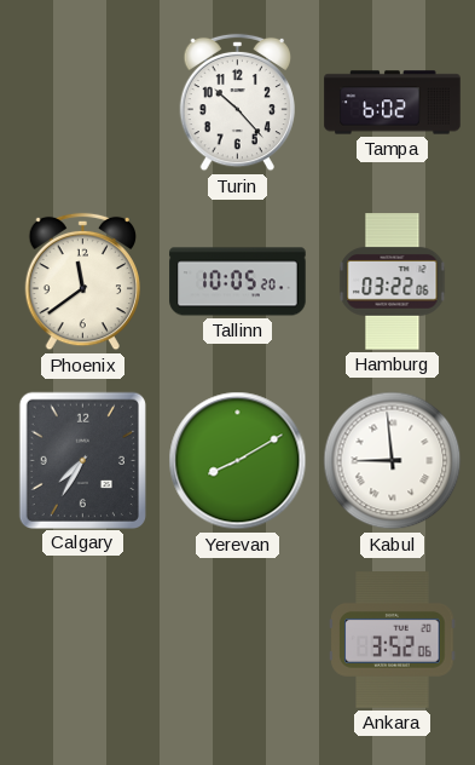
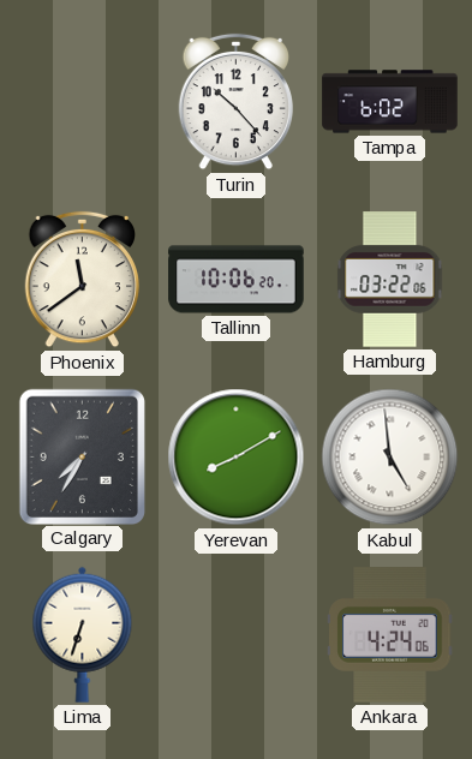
Tallinn: 10:05 -> 10:06
Kabul: 8:59 -> 4:59
Lima: none -> 6:33
Ankara: 3:52 -> 4:24
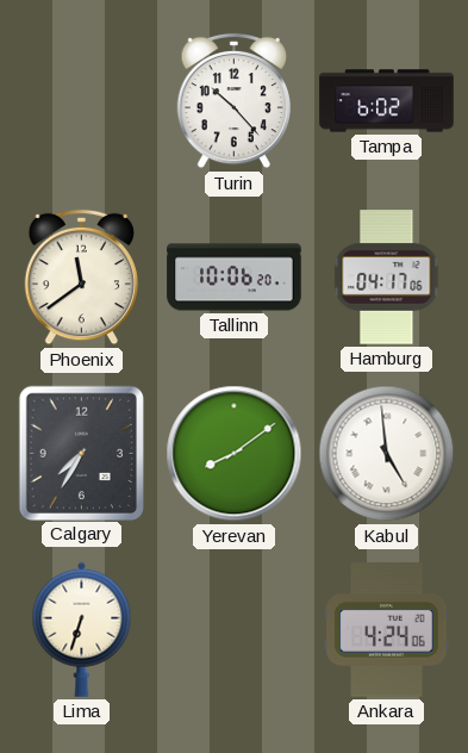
Hamburg: 03:22 -> 04:17
Yerevan: 8:10 -> 8:09
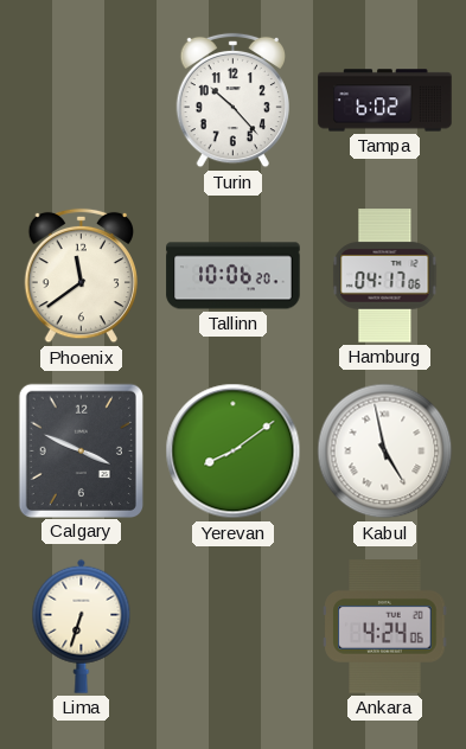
Calgary: 7:35 -> 3:49
Kabul: 4:59 -> 4:58
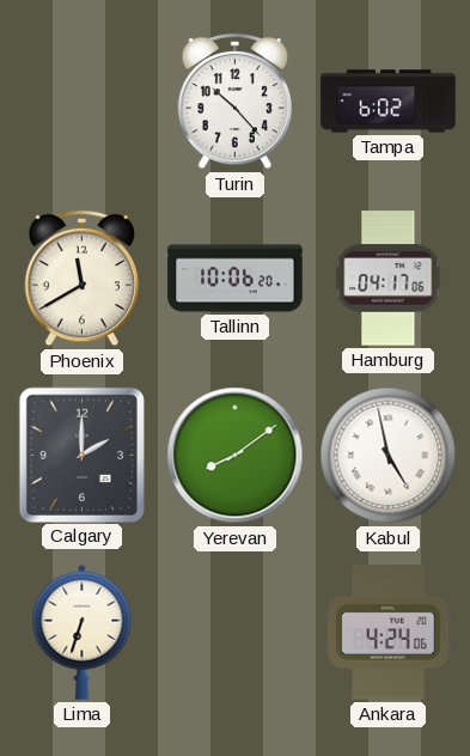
Phoenix: 11:39 -> 11:40
Calgary: 3:49 -> 2:00
